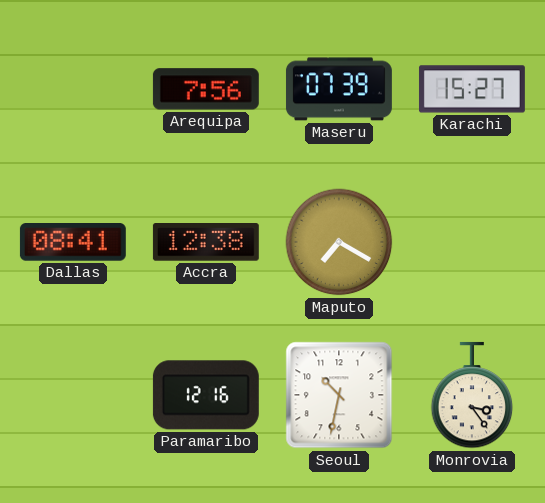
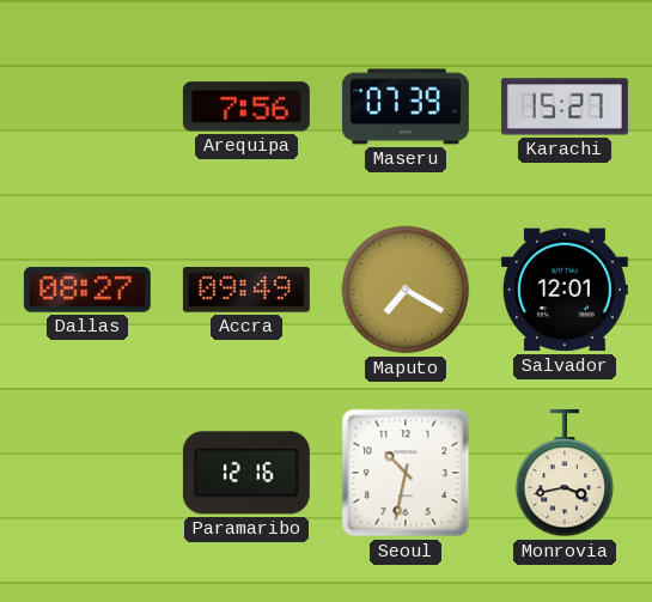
Dallas: 08:41 -> 08:27
Accra: 12:38 -> 09:49
Salvador: none -> 12:01
Monrovia: 3:24 -> 3:43
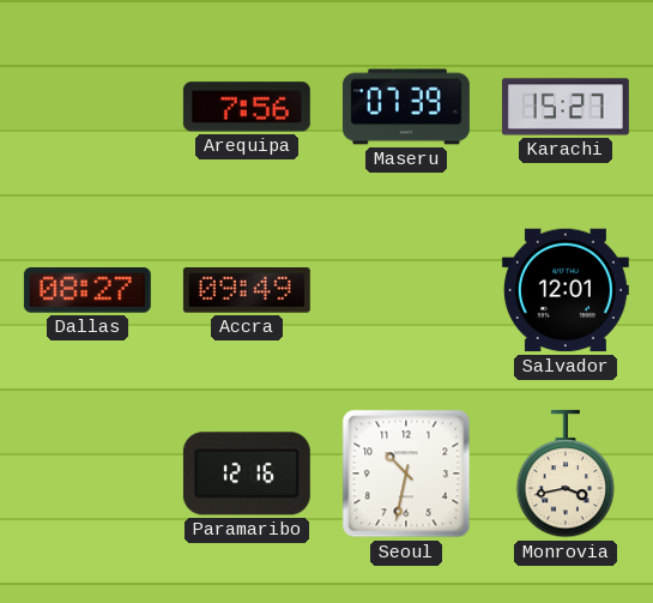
Maputo: 7:20 -> none
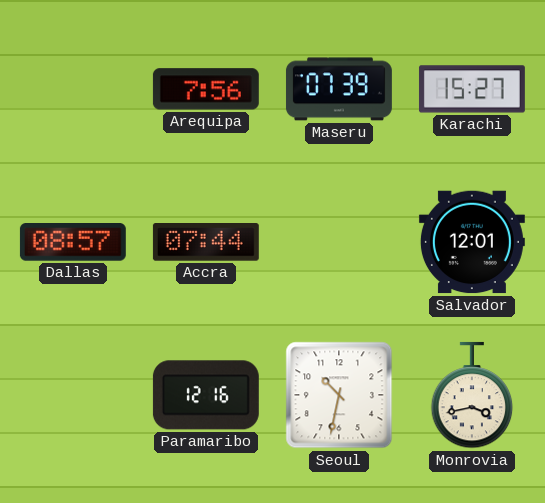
Dallas: 08:27 -> 08:57
Accra: 09:49 -> 07:44
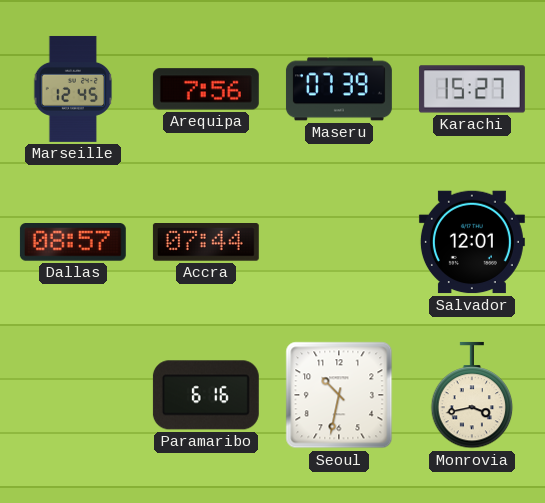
Marseille: none -> 12:45
Paramaribo: 12:16 -> 6:16
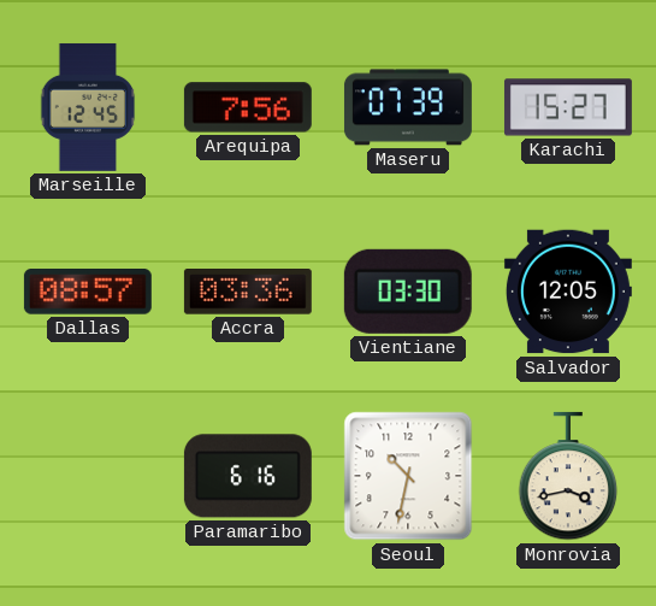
Accra: 07:44 -> 03:36
Vientiane: none -> 03:30
Salvador: 12:01 -> 12:05
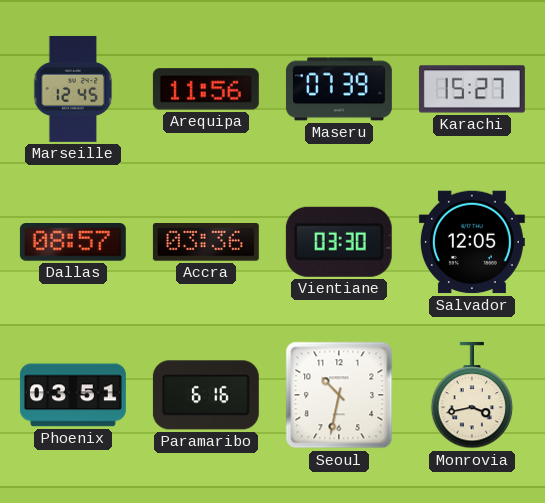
Arequipa: 7:56 -> 11:56
Phoenix: none -> 03:51
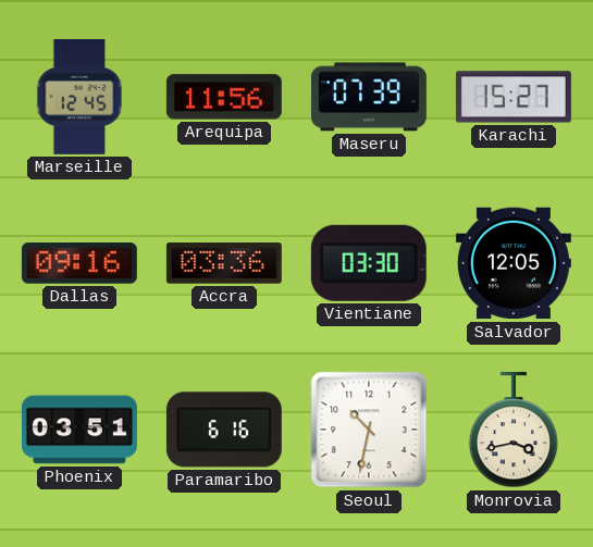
Dallas: 08:57 -> 09:16
